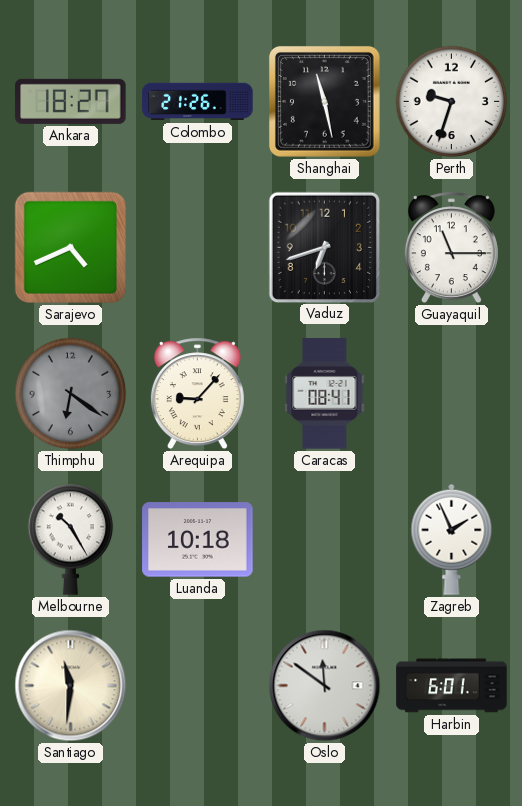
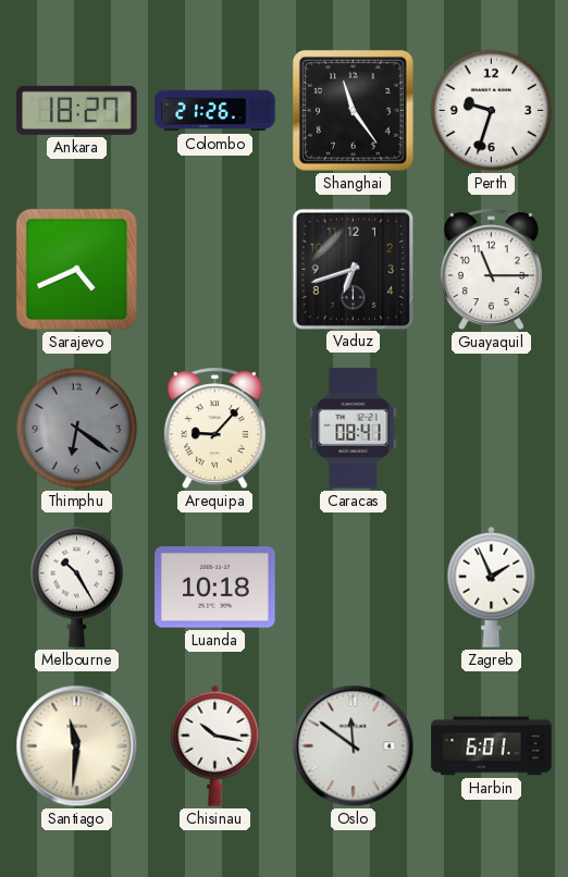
Shanghai: 11:28 -> 11:24
Chisinau: none -> 10:17
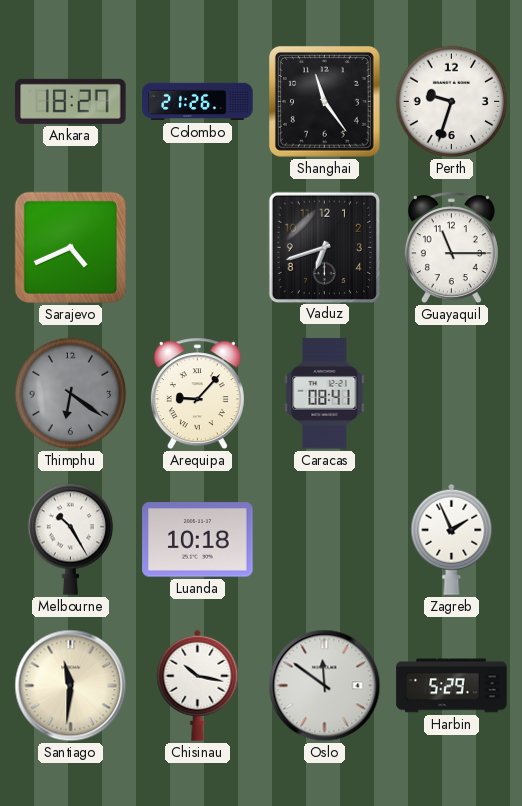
Harbin: 6:01 -> 5:29
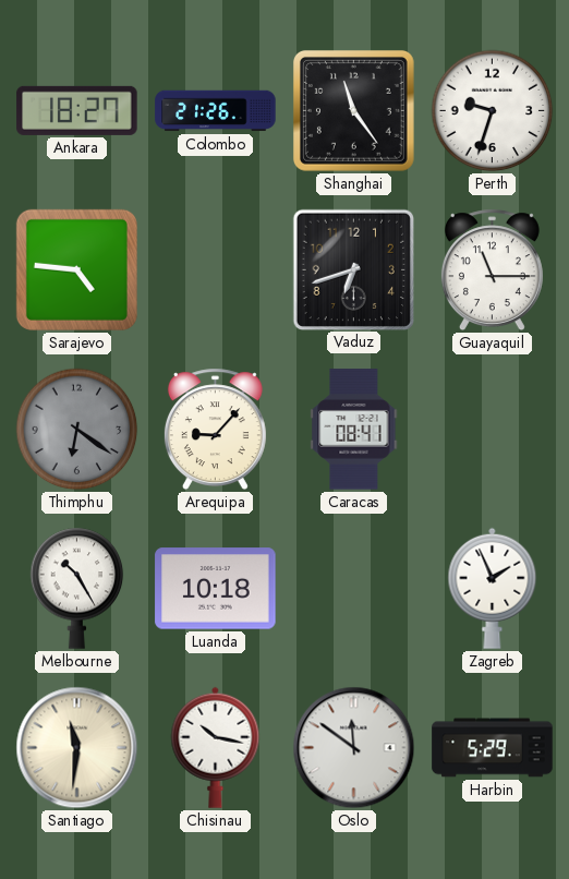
Sarajevo: 4:41 -> 4:46
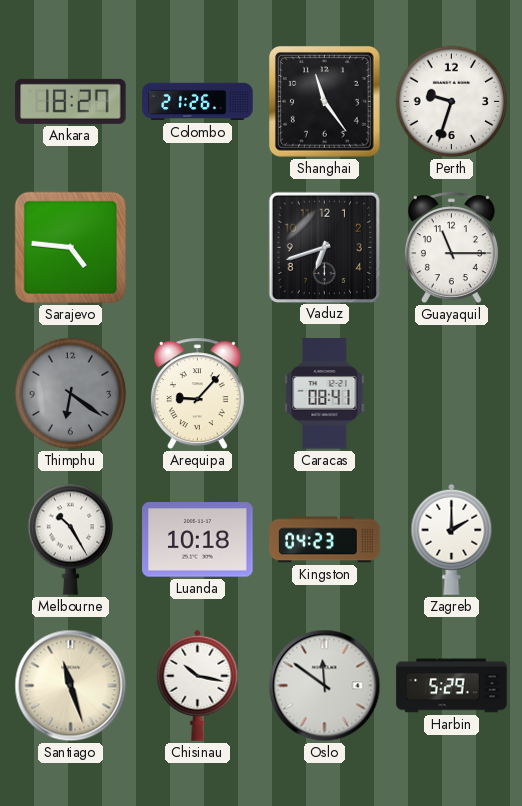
Kingston: none -> 04:23
Zagreb: 1:56 -> 2:00
Santiago: 11:31 -> 11:27
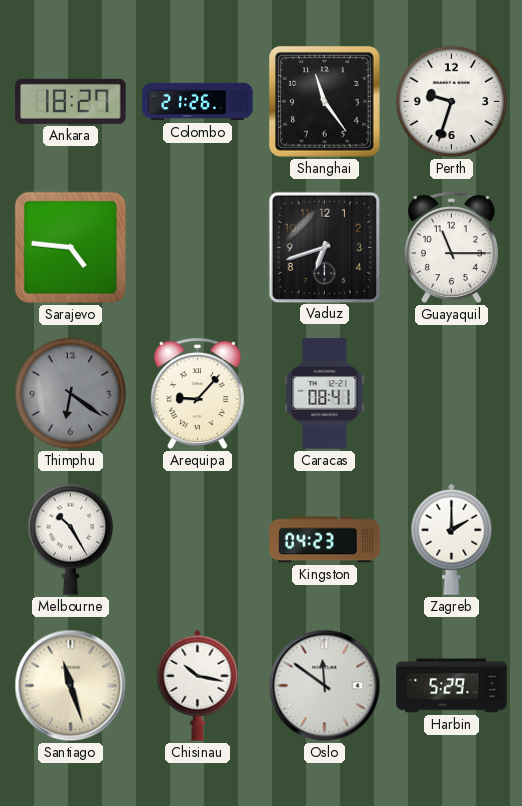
Luanda: 10:18 -> none
